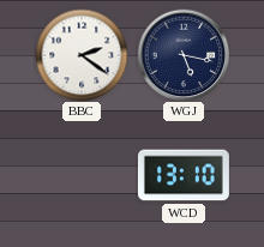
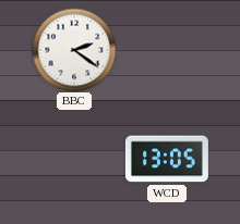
WGJ: 5:17 -> none
WCD: 13:10 -> 13:05
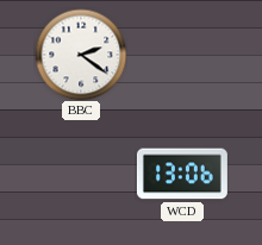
WCD: 13:05 -> 13:06
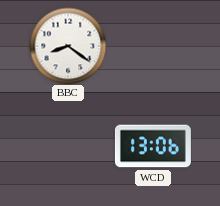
BBC: 2:21 -> 8:21
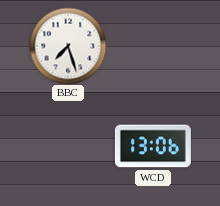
BBC: 8:21 -> 7:27
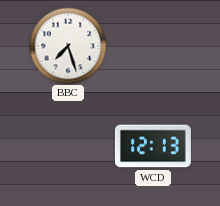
WCD: 13:06 -> 12:13
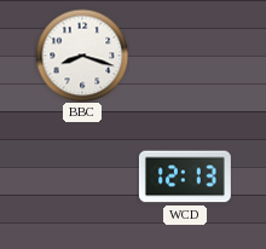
BBC: 7:27 -> 8:18
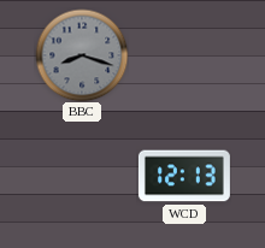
BBC dial: white -> grey
